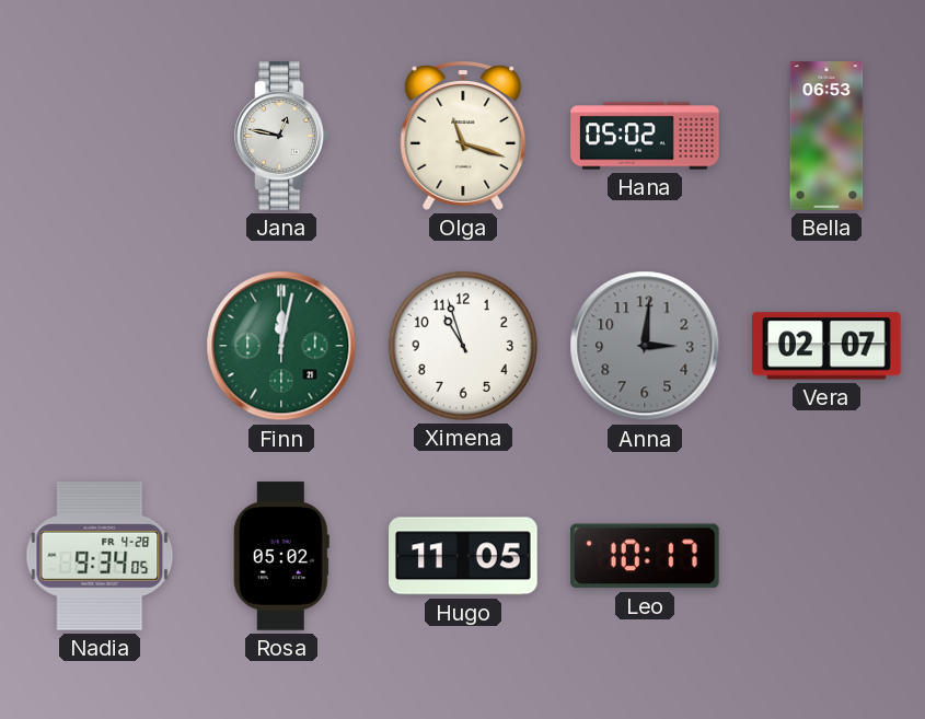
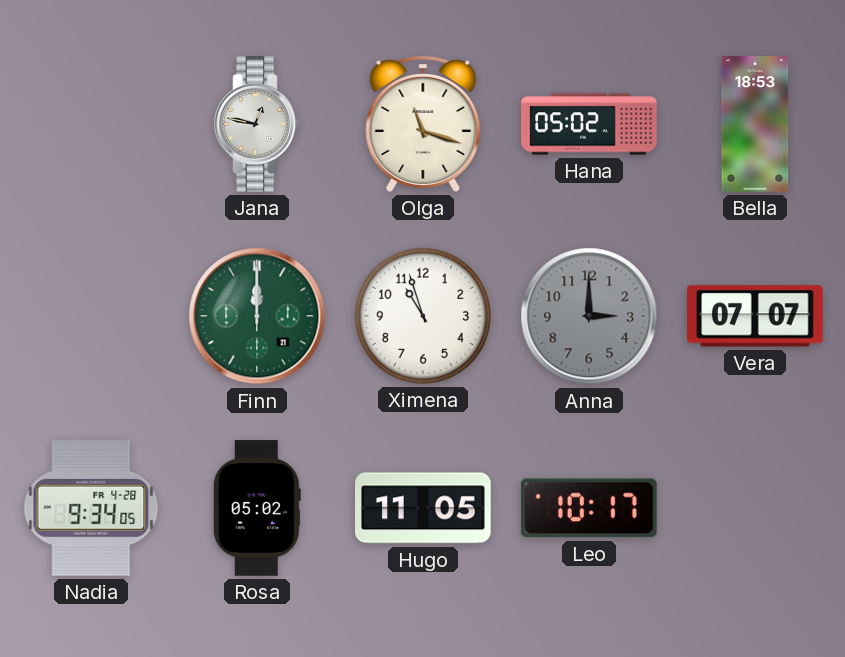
Bella: 06:53 -> 18:53
Finn: 12:02 -> 12:00
Anna: 3:01 -> 3:00
Vera: 02:07 -> 07:07
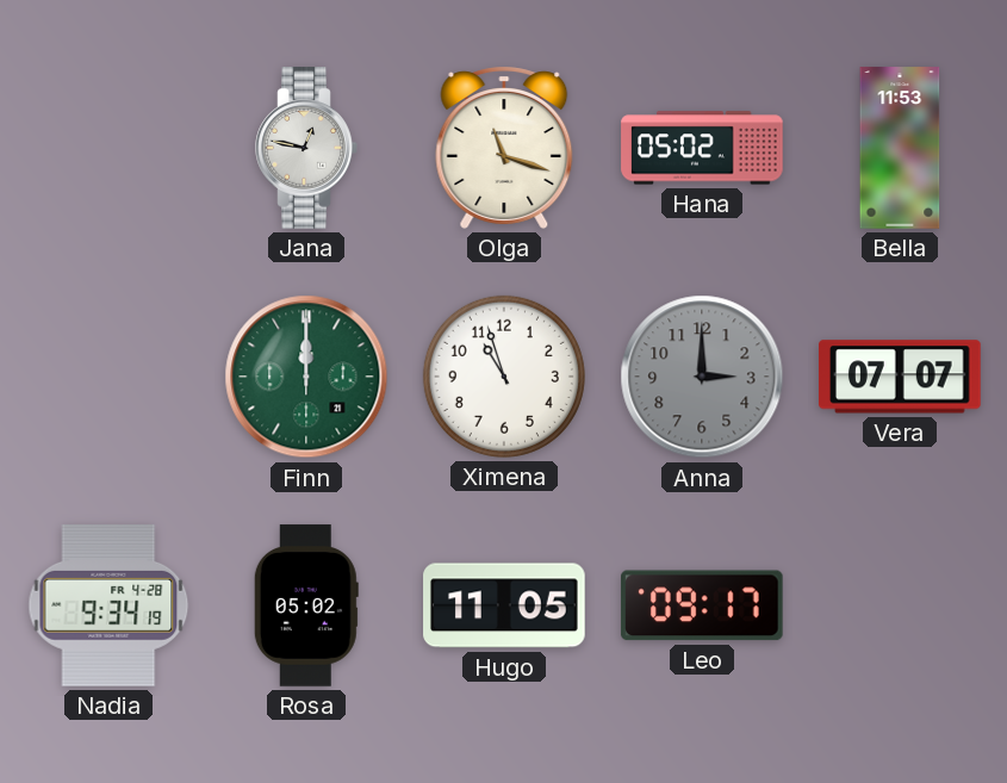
Bella: 18:53 -> 11:53
Nadia: 9:34:05 -> 9:34:19
Leo: 10:17 -> 09:17
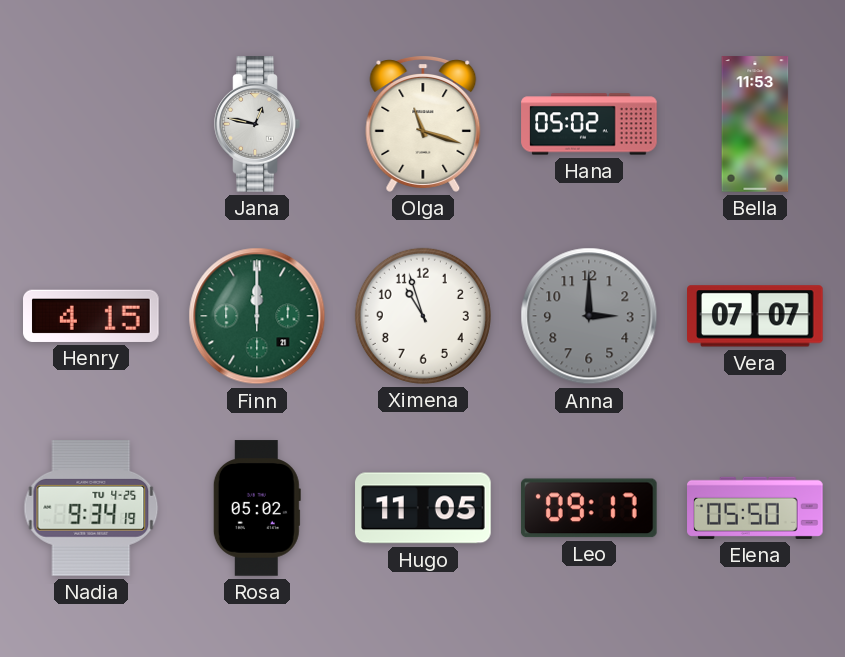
Henry: none -> 4:15
Nadia date: FR 4-28 -> TU 4-25
Elena: none -> 05:50
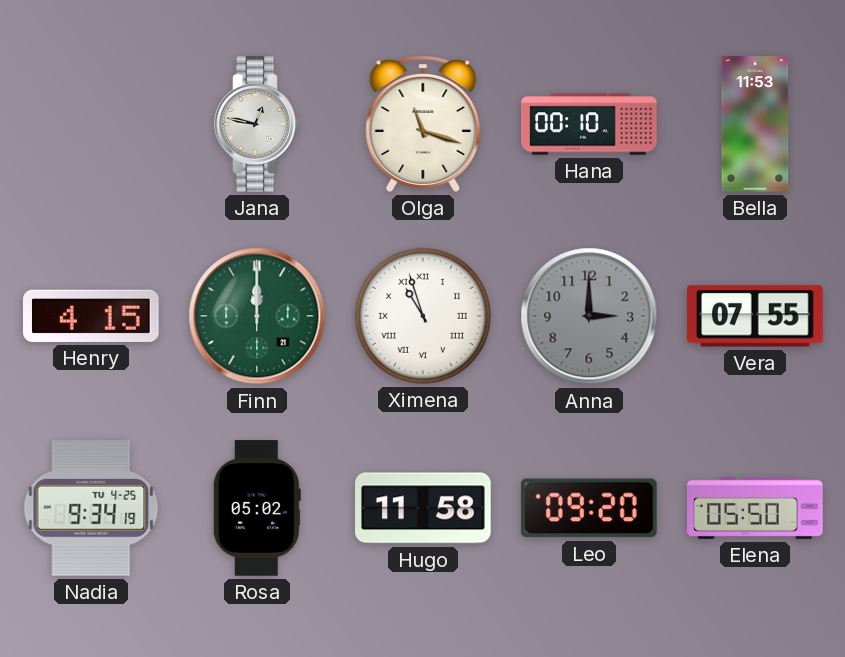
Hana: 05:02 -> 00:10
Ximena numerals: Arabic -> Roman
Vera: 07:07 -> 07:55
Hugo: 11:05 -> 11:58
Leo: 09:17 -> 09:20
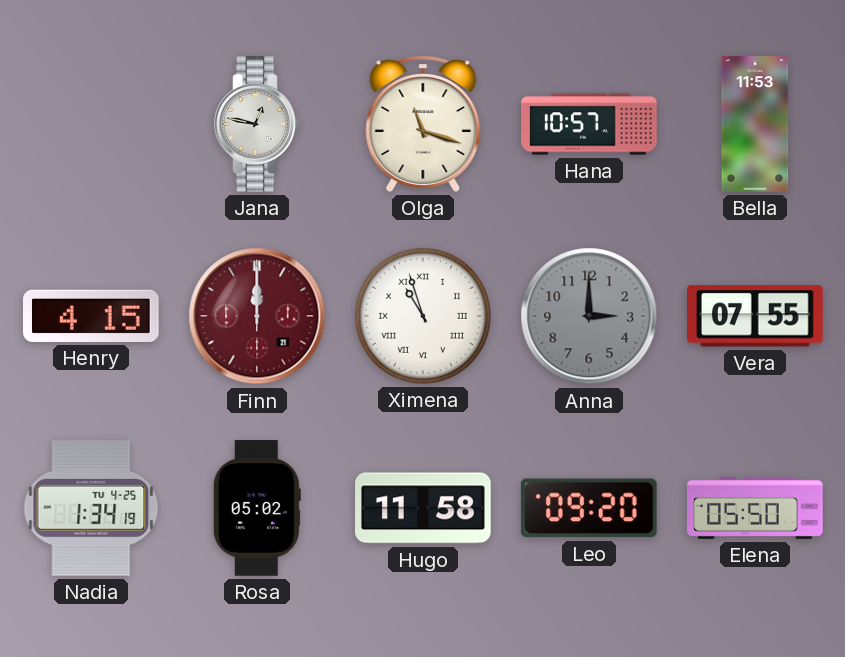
Hana: 00:10 -> 10:57
Finn dial: green -> burgundy
Nadia: 9:34 -> 1:34
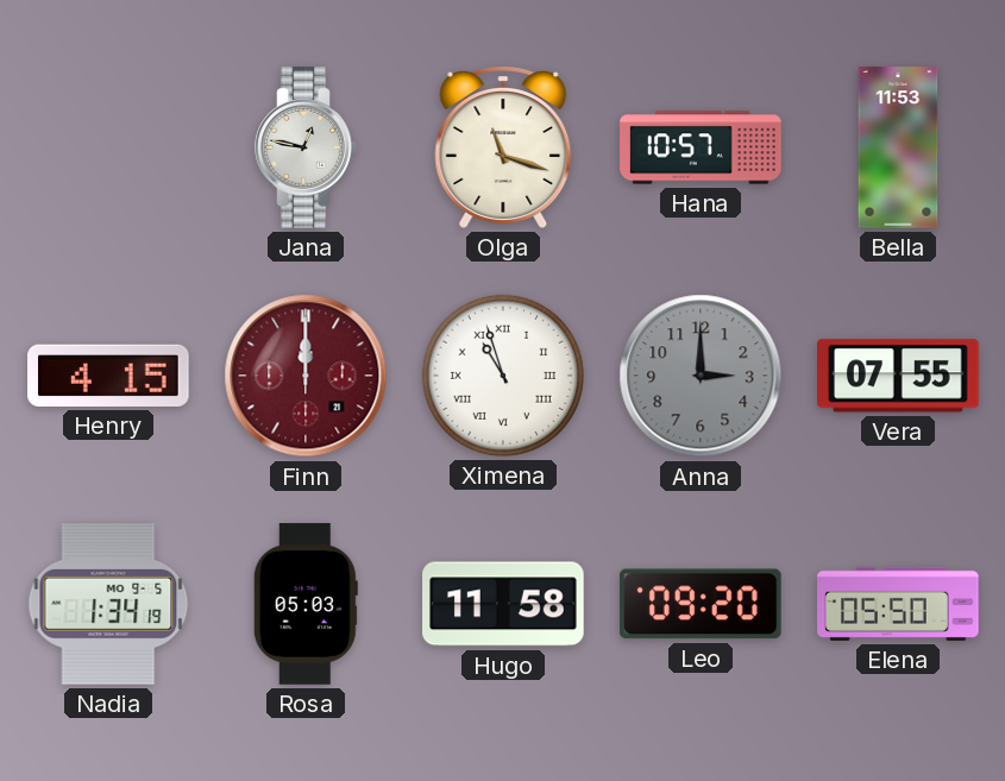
Nadia date: TU 4-25 -> MO 9-5
Rosa: 05:02 -> 05:03
